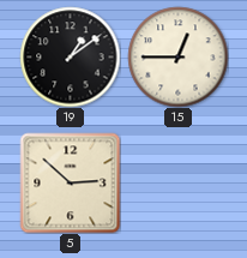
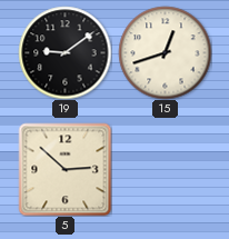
19: 1:09 -> 9:09
15: 12:45 -> 12:42
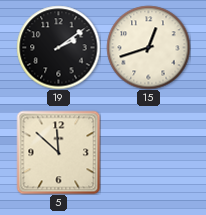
19: 9:09 -> 2:09
5: 2:52 -> 11:52
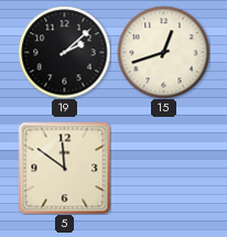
19: 2:09 -> 2:08
5: 11:52 -> 11:51
